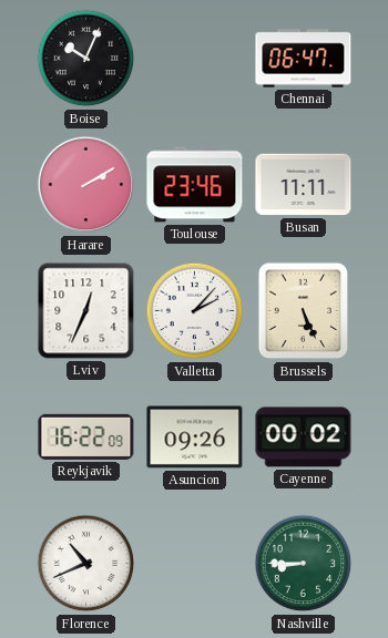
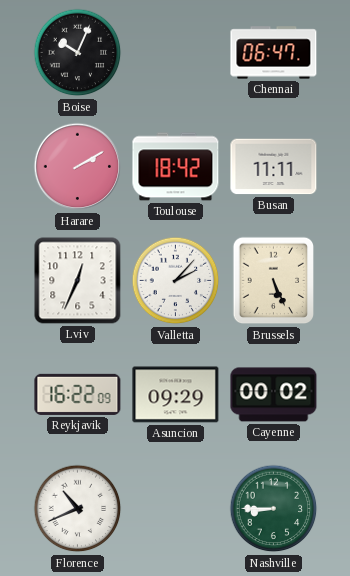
Toulouse: 23:46 -> 18:42
Asuncion: 09:26 -> 09:29
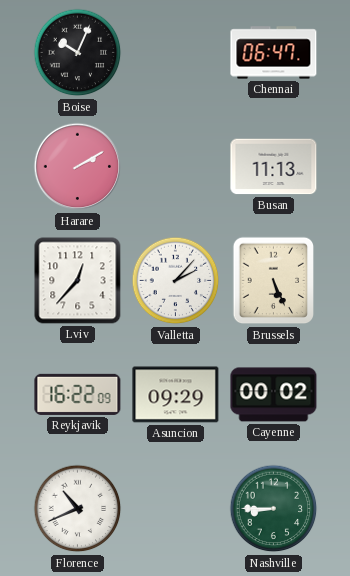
Toulouse: 18:42 -> none
Busan: 11:11 -> 11:13
Lviv: 12:34 -> 12:37
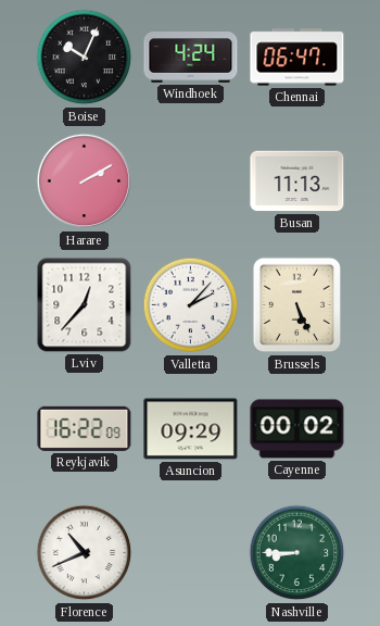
Windhoek: none -> 4:24
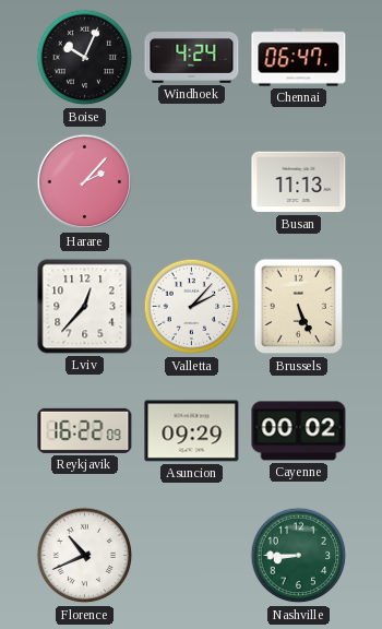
Harare: 2:10 -> 2:07
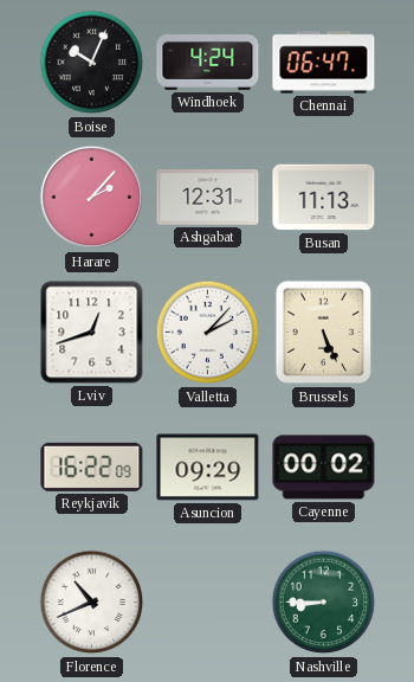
Ashgabat: none -> 12:31
Lviv: 12:37 -> 12:42
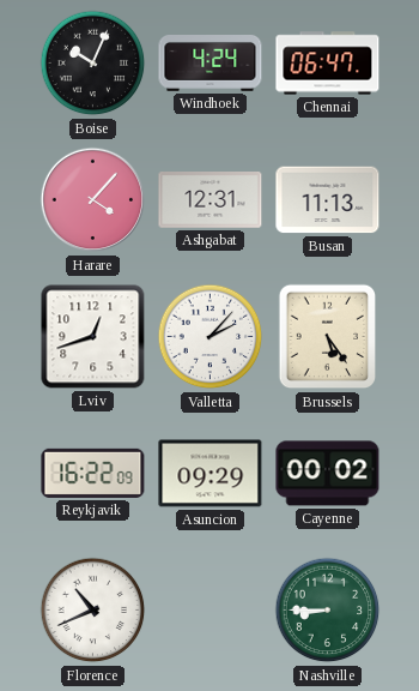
Harare: 2:07 -> 4:07
Brussels: 5:26 -> 5:24
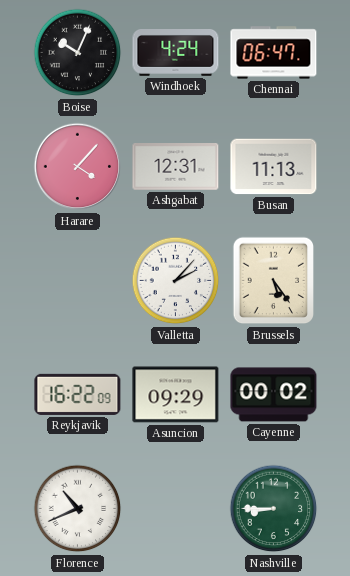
Lviv: 12:42 -> none
